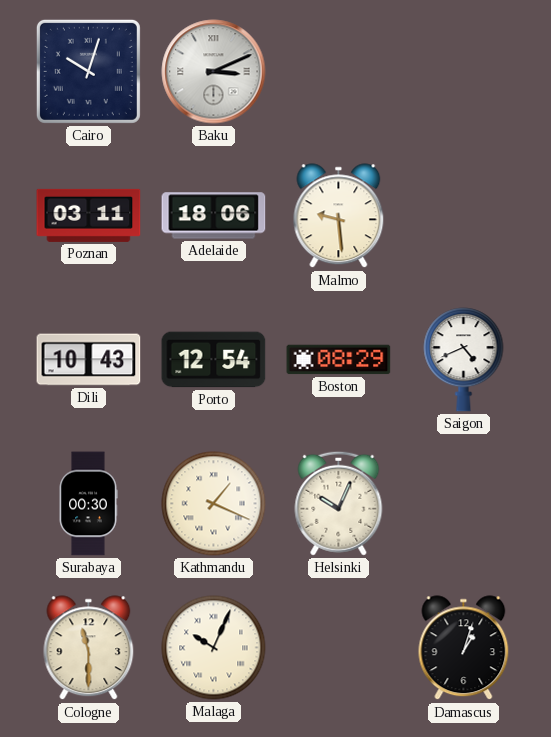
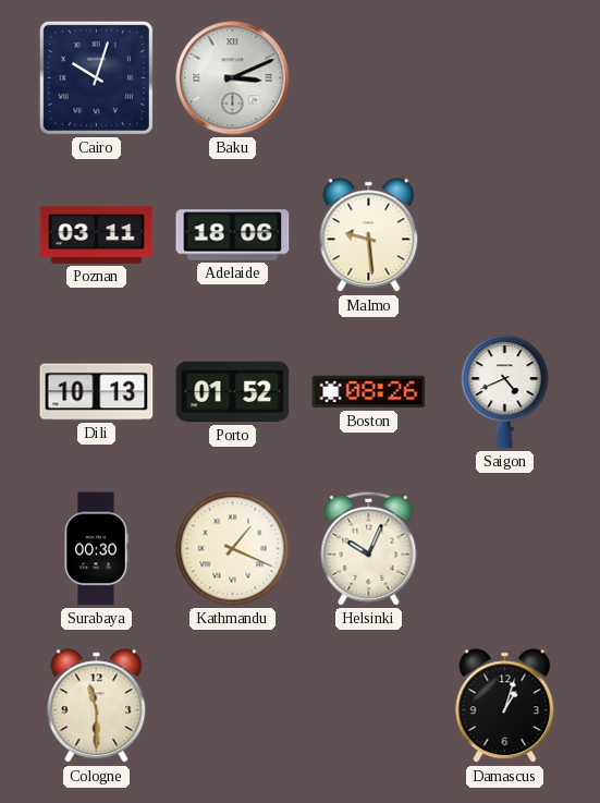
Dili: 10:43 -> 10:13
Porto: 12:54 -> 01:52
Boston: 08:29 -> 08:26
Malaga: 10:04 -> none
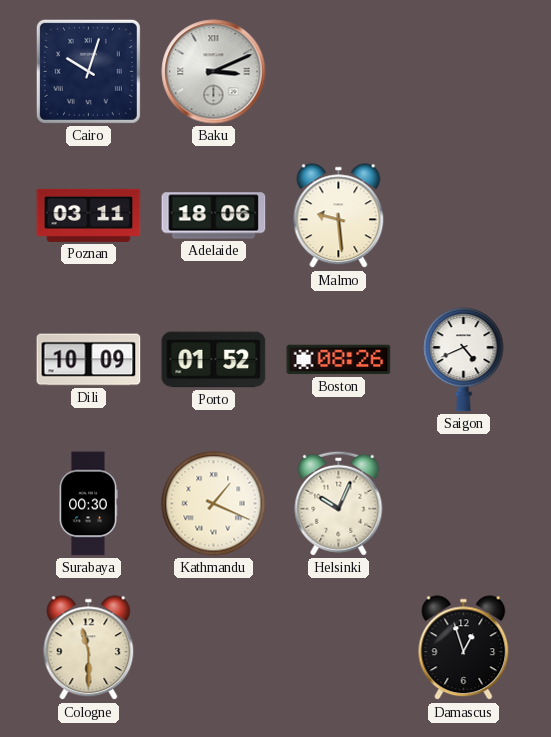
Dili: 10:13 -> 10:09
Damascus: 1:03 -> 12:57
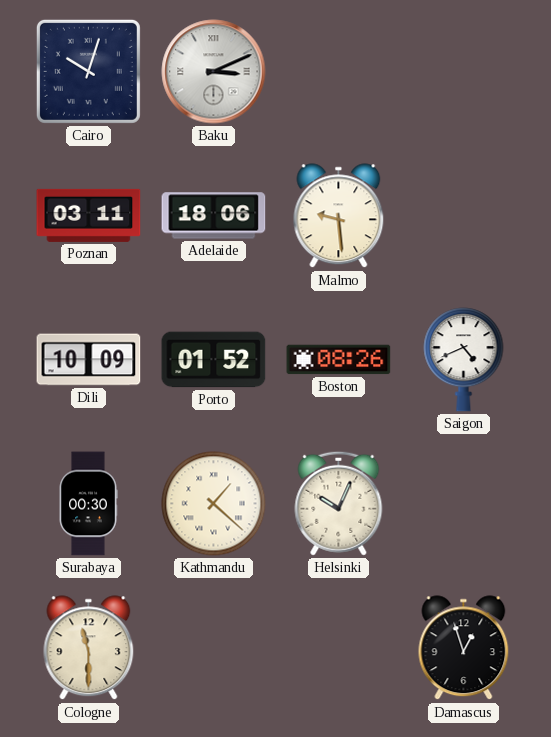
Kathmandu: 1:19 -> 1:22
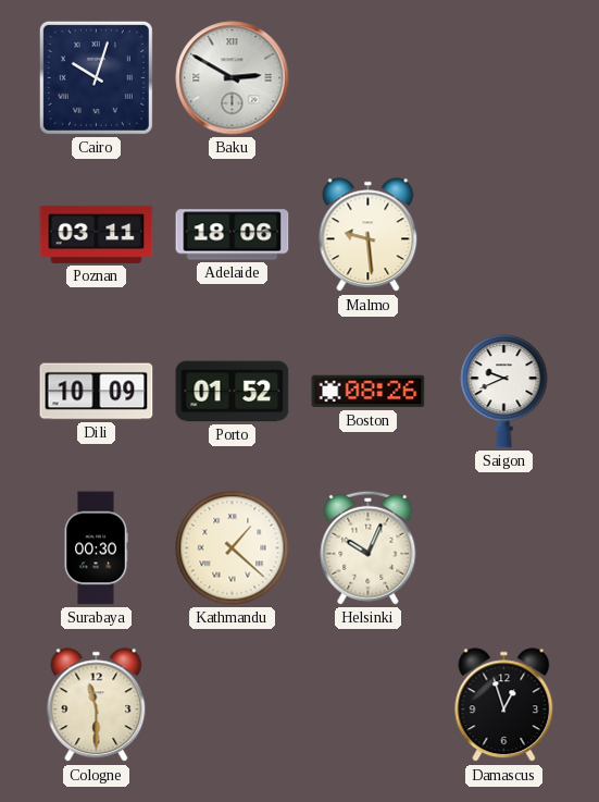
Baku: 3:11 -> 2:50
Saigon: 4:41 -> 9:41
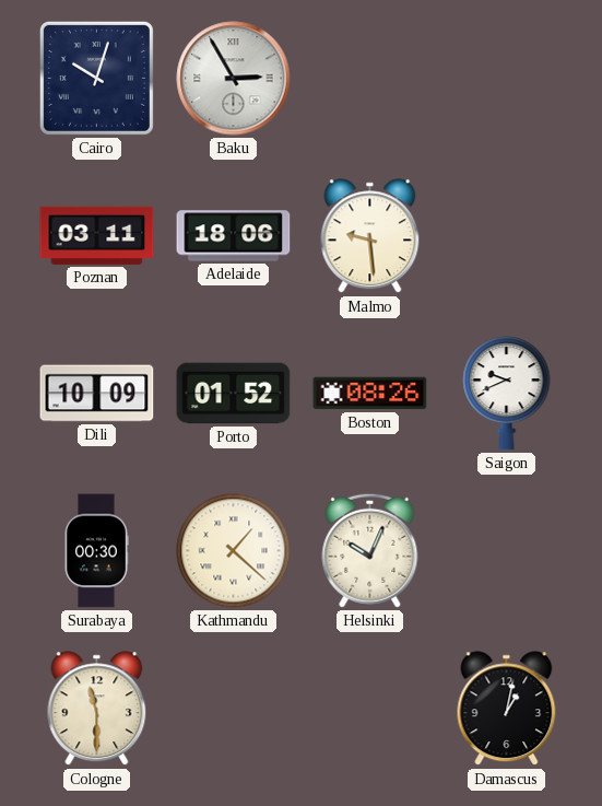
Baku: 2:50 -> 2:55
Damascus: 12:57 -> 1:02
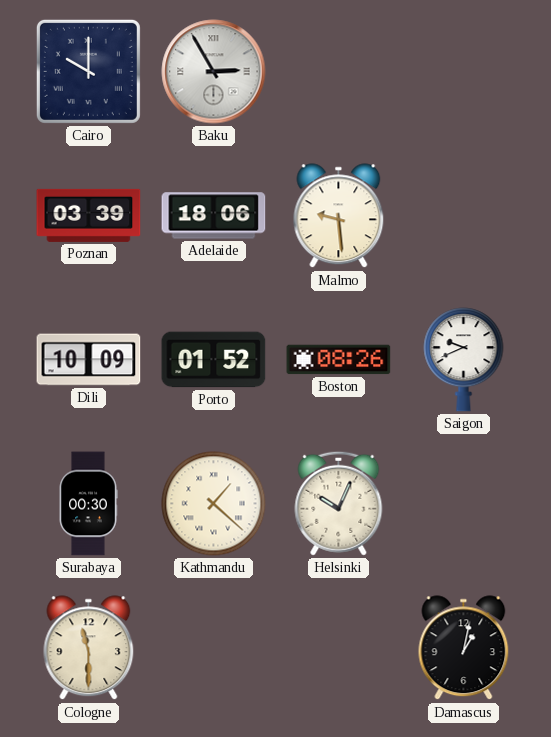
Cairo: 10:03 -> 10:00
Poznan: 03:11 -> 03:39
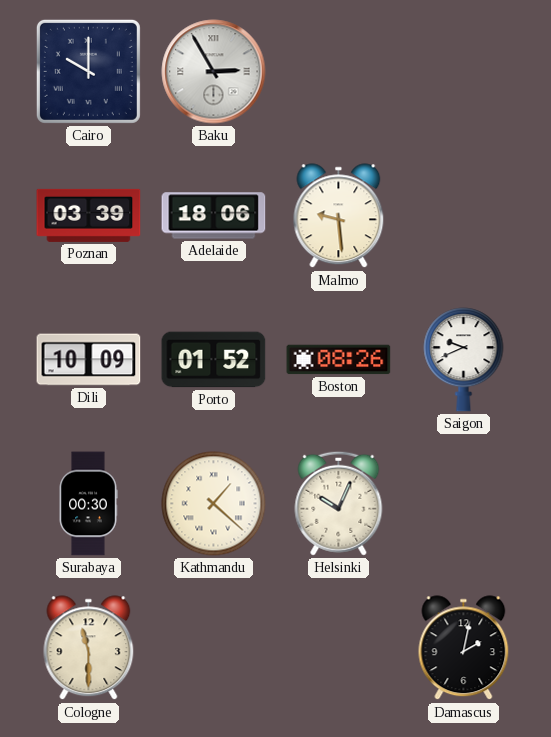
Damascus: 1:02 -> 2:02
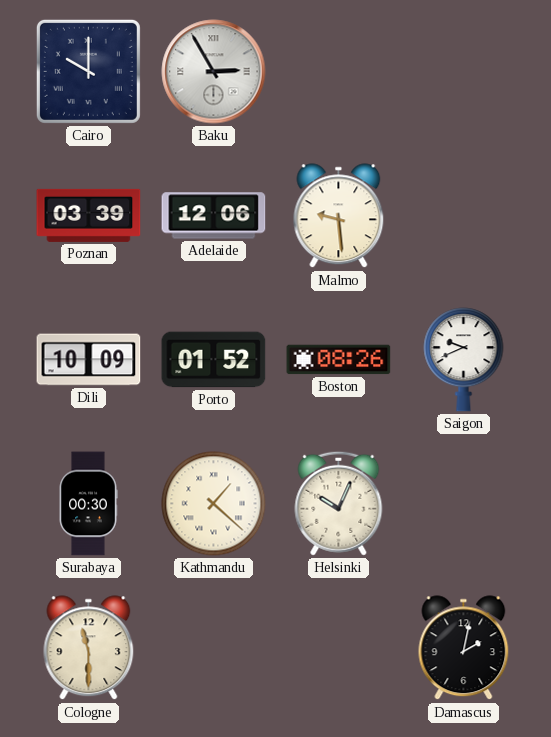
Adelaide: 18:06 -> 12:06
